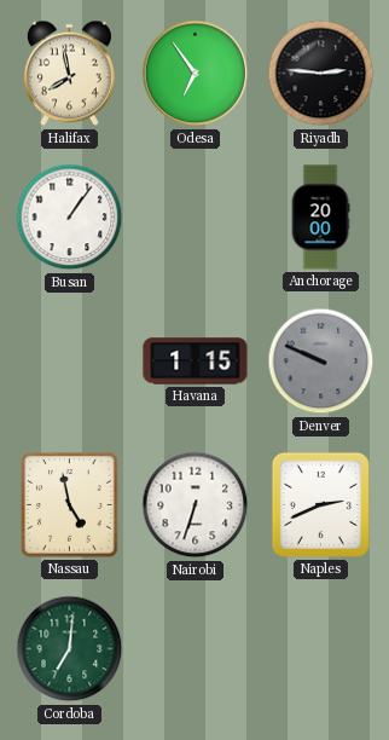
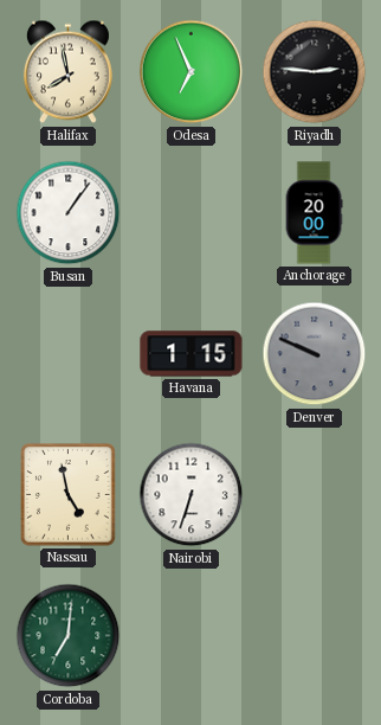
Odesa: 6:54 -> 6:56
Naples: 2:41 -> none
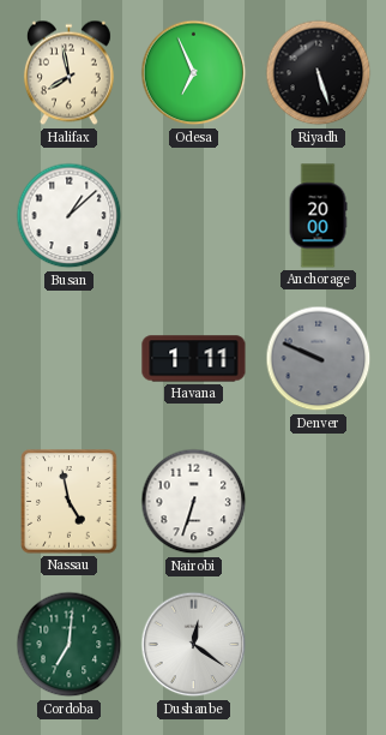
Riyadh: 2:46 -> 5:27
Busan: 1:06 -> 1:08
Havana: 1:15 -> 1:11
Dushanbe: none -> 12:21
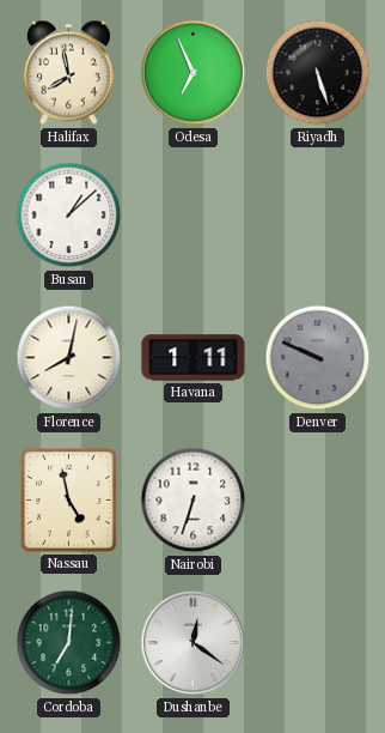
Anchorage: 20:00 -> none
Florence: none -> 8:02
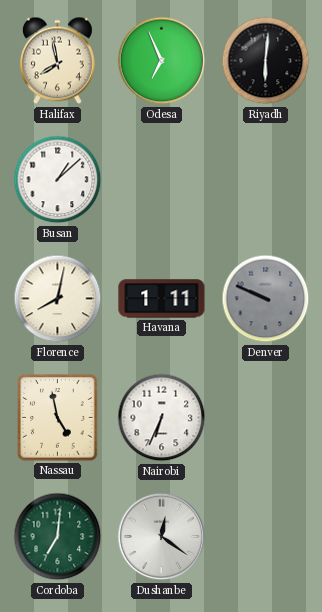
Riyadh: 5:27 -> 6:01
Nairobi: 6:33 -> 6:34
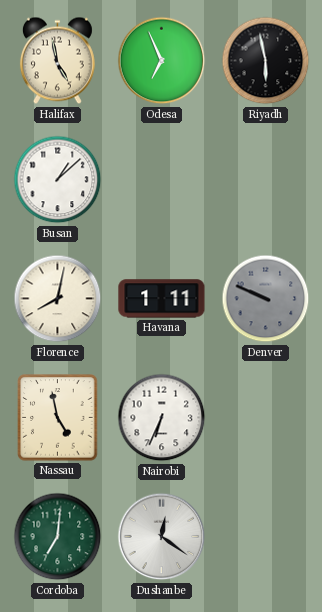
Halifax: 7:58 -> 4:58
Riyadh: 6:01 -> 5:58
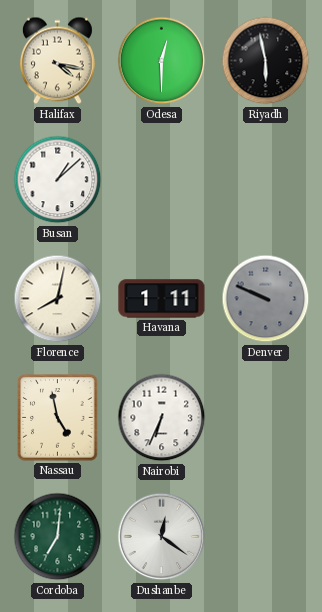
Halifax: 4:58 -> 4:17
Odesa: 6:56 -> 12:30
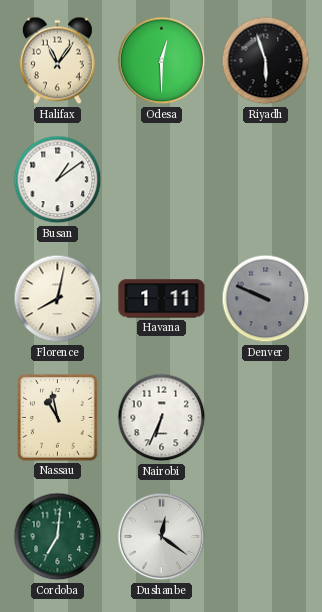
Halifax: 4:17 -> 11:06
Riyadh: 5:58 -> 5:57
Busan: 1:08 -> 1:09
Nassau: 4:58 -> 10:58
